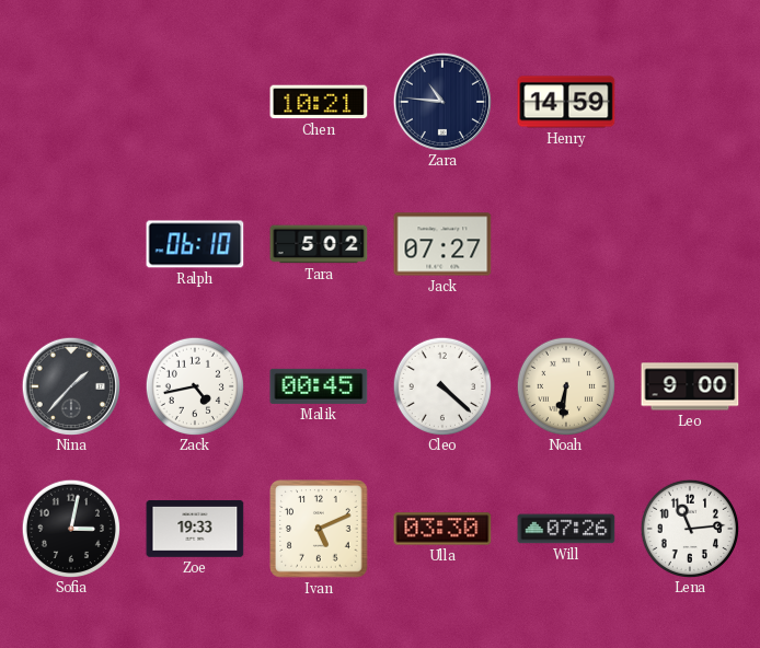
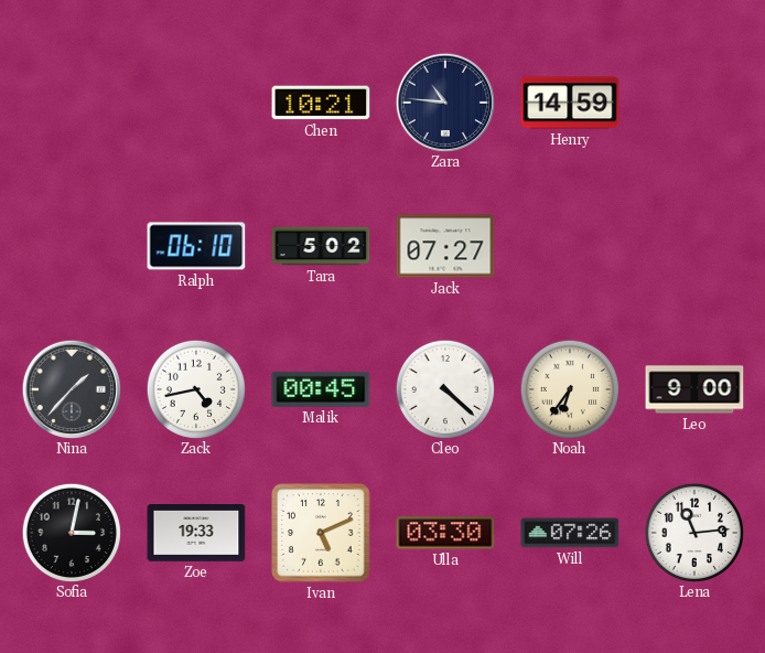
Noah: 6:31 -> 6:36
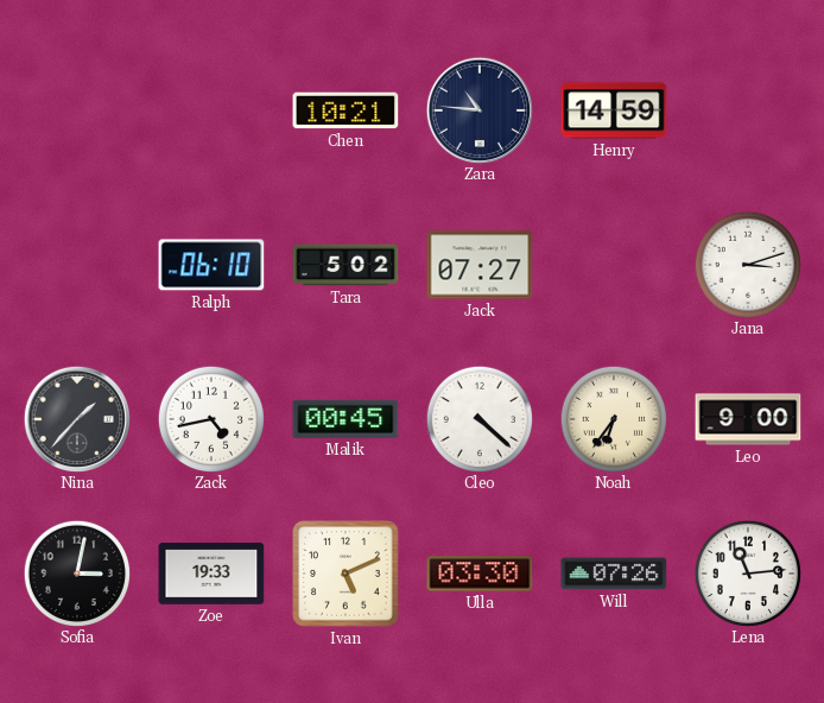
Jana: none -> 3:12
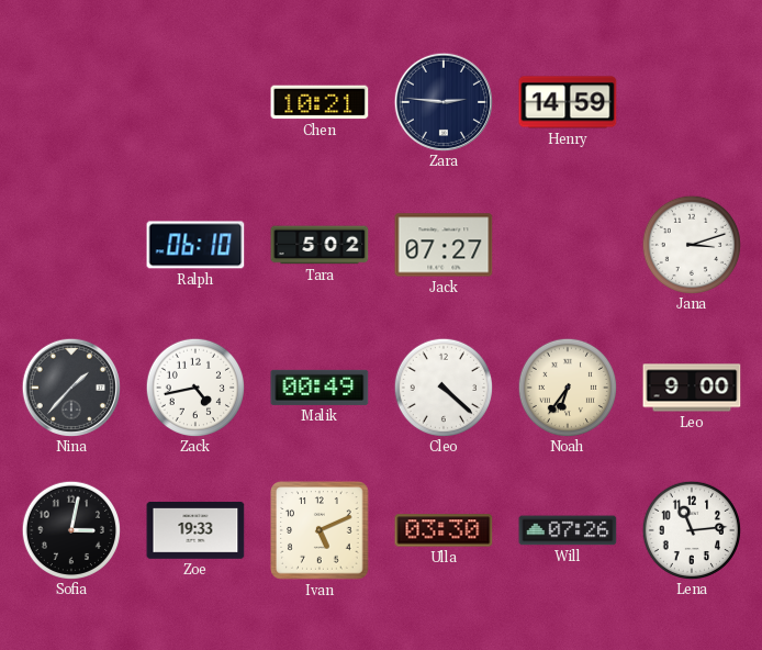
Zara: 10:46 -> 2:46
Malik: 00:45 -> 00:49
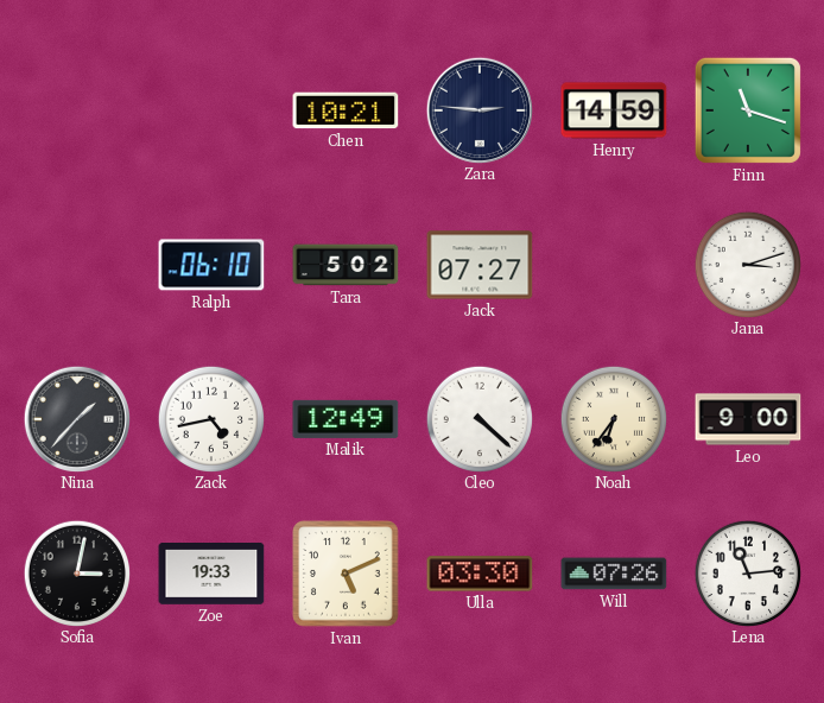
Finn: none -> 11:18
Malik: 00:49 -> 12:49
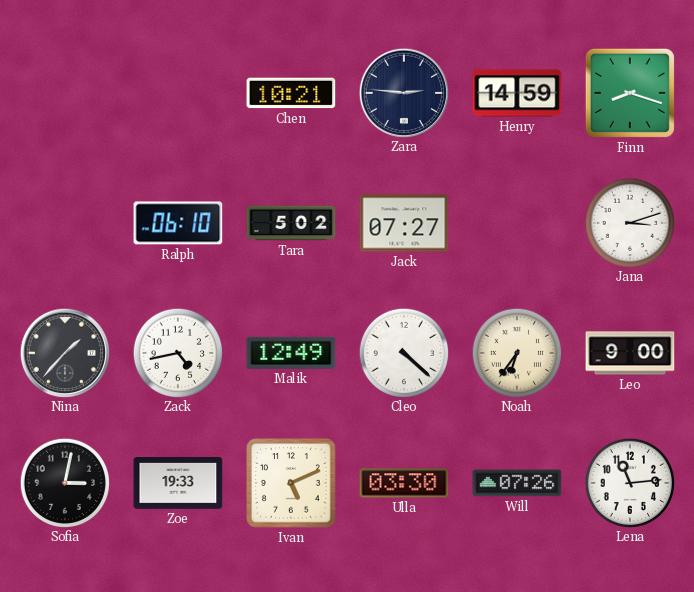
Finn: 11:18 -> 8:18
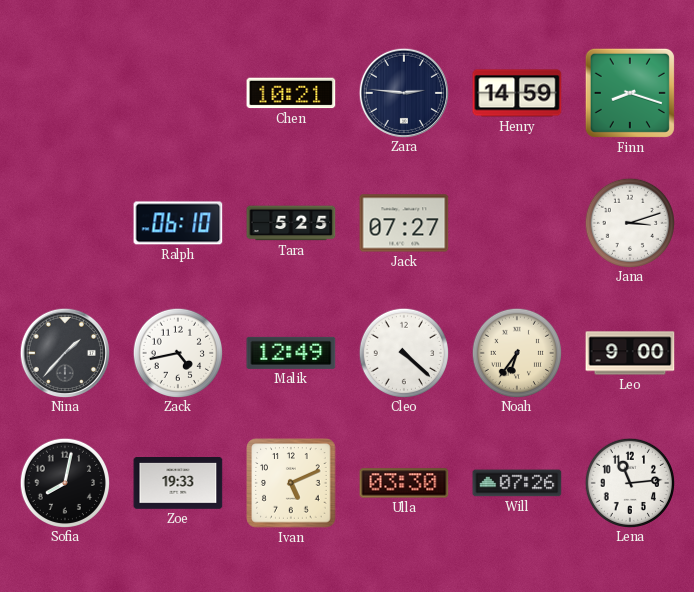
Tara: 5:02 -> 5:25
Sofia: 3:02 -> 8:02
